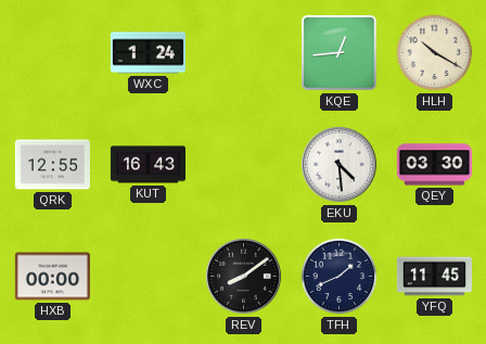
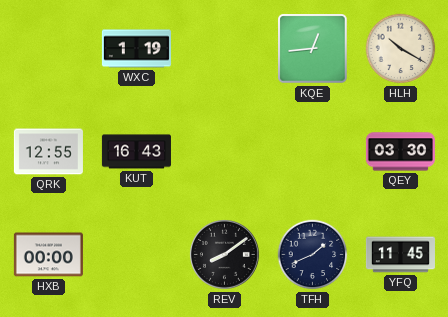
WXC: 1:24 -> 1:19
EKU: 4:29 -> none
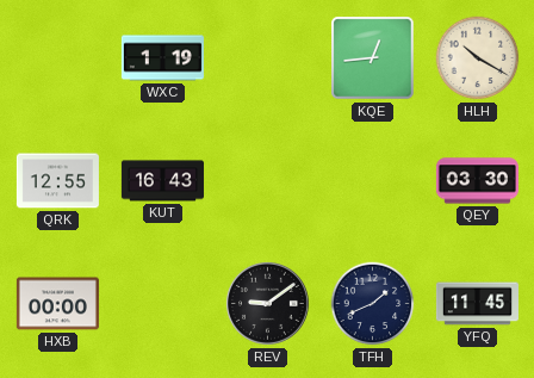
REV: 8:09 -> 9:09
